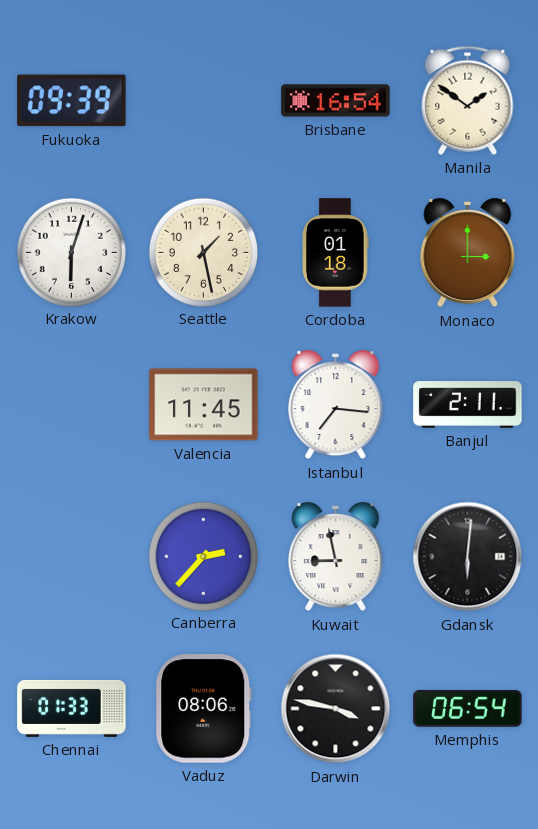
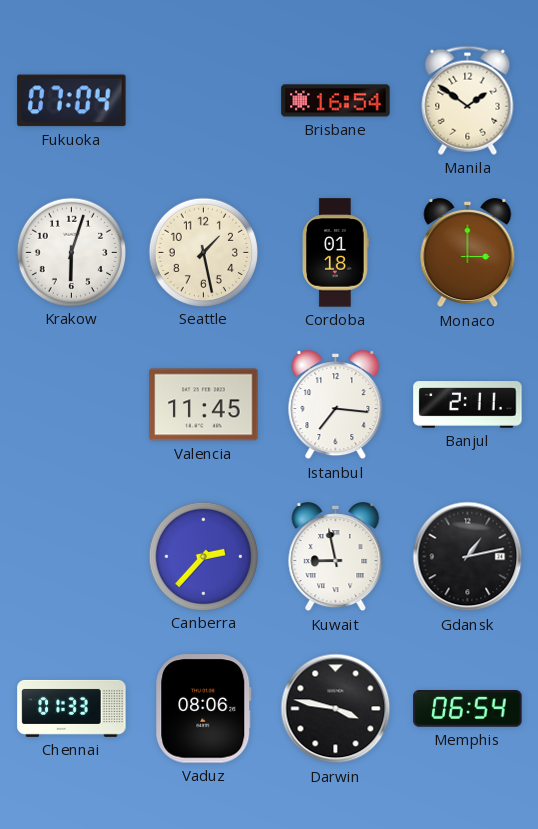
Fukuoka: 09:39 -> 07:04
Gdansk: 6:01 -> 1:13
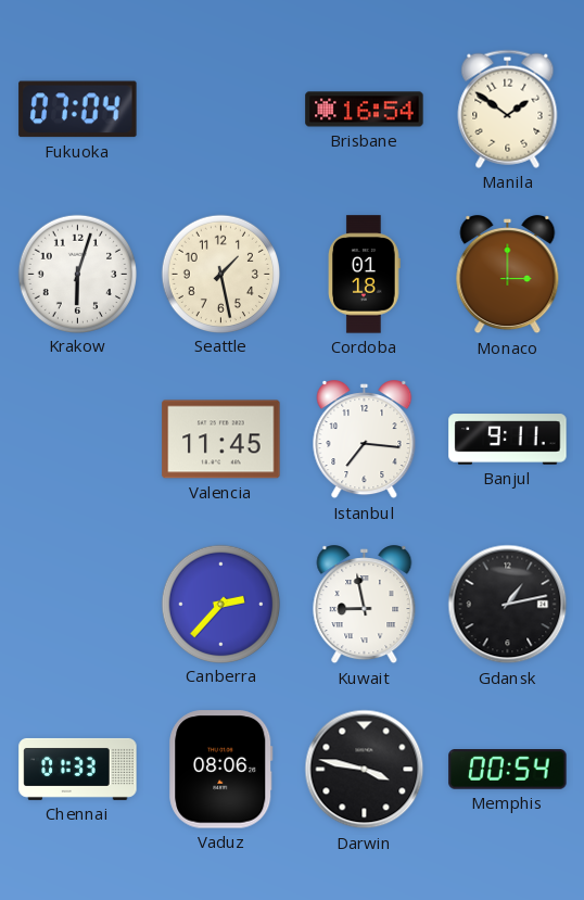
Banjul: 2:11 -> 9:11
Memphis: 06:54 -> 00:54
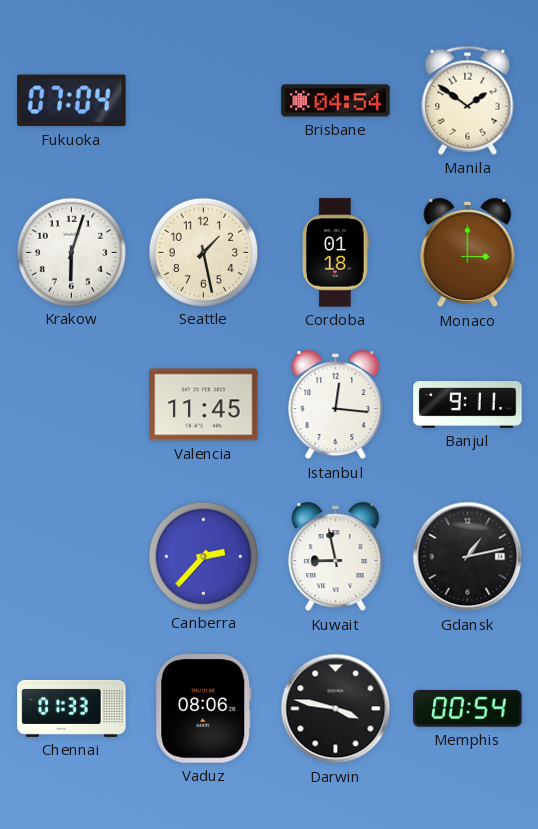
Brisbane: 16:54 -> 04:54
Istanbul: 7:16 -> 12:16
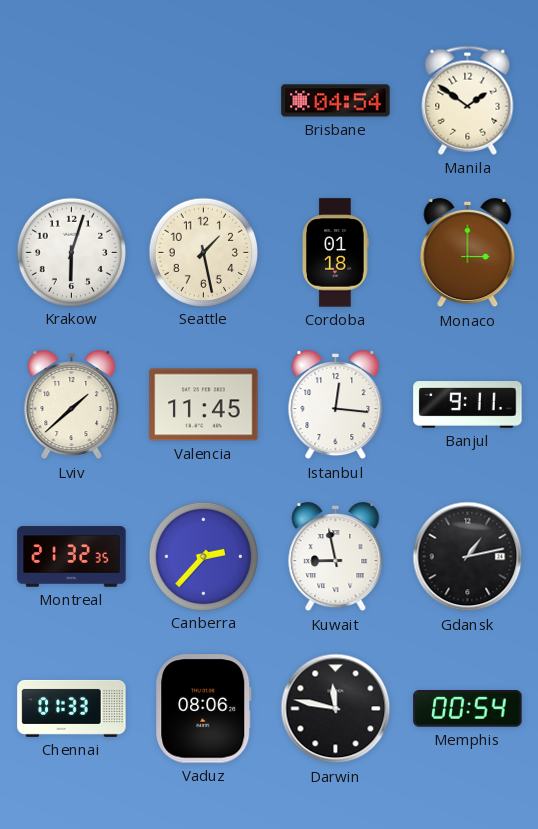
Fukuoka: 07:04 -> none
Lviv: none -> 1:38
Montreal: none -> 21:32
Darwin: 3:47 -> 11:47
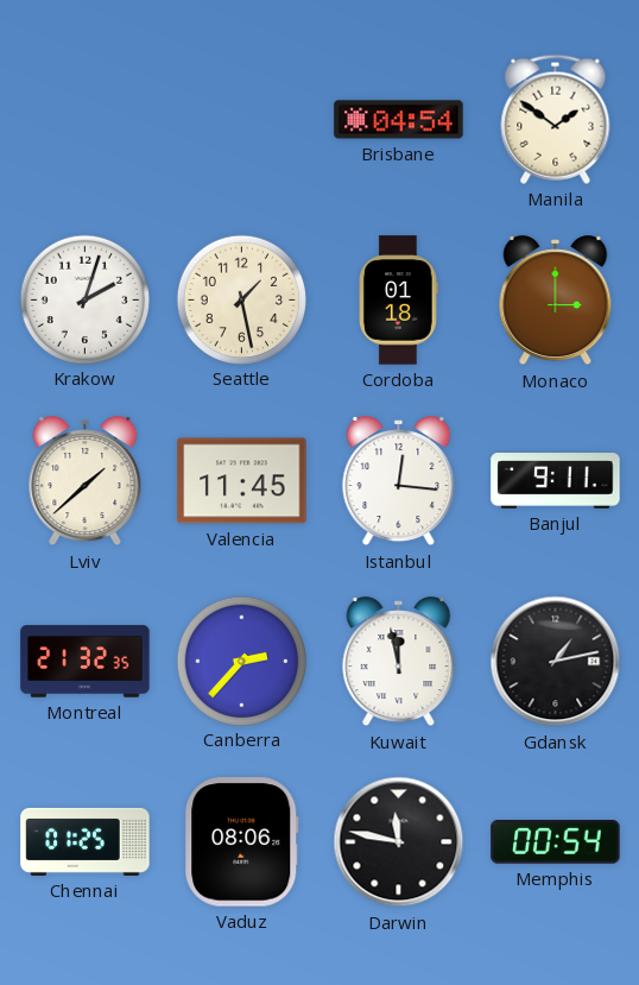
Krakow: 6:03 -> 2:03
Kuwait: 8:58 -> 11:58
Chennai: 01:33 -> 01:25
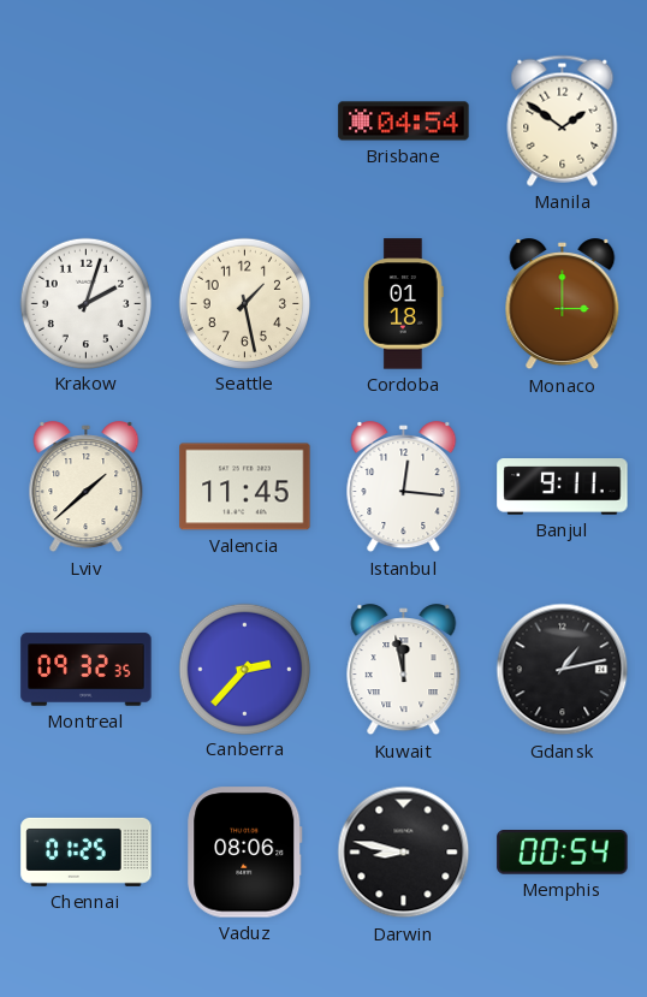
Montreal: 21:32 -> 09:32
Darwin: 11:47 -> 8:47
